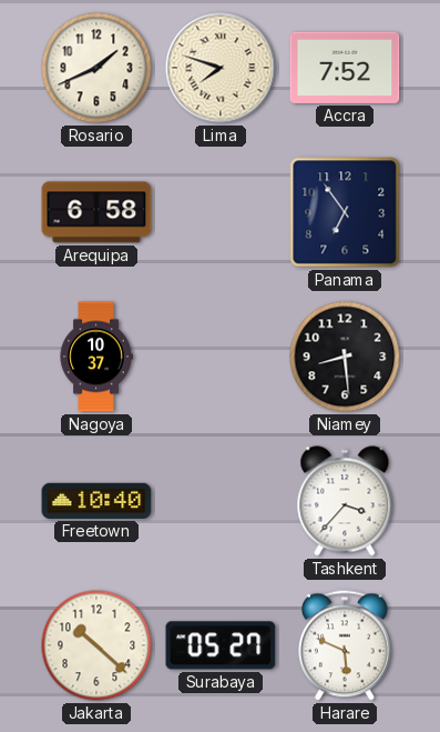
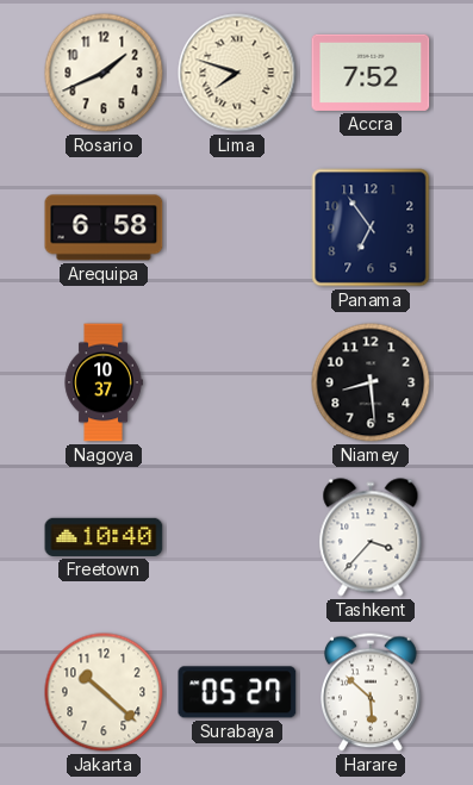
Harare: 5:49 -> 5:52
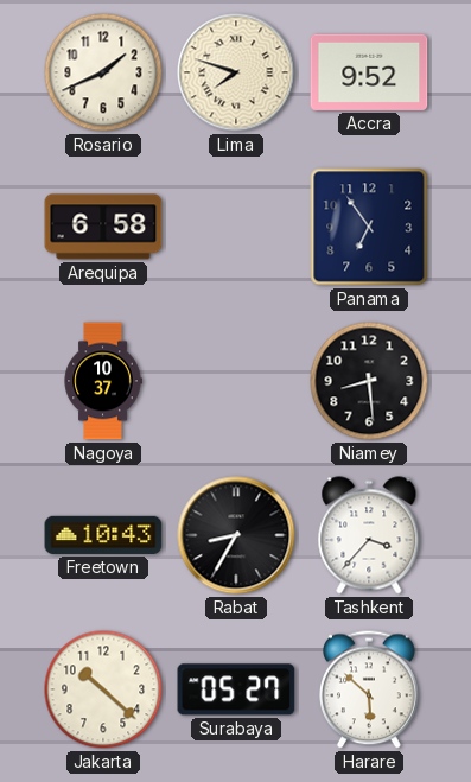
Accra: 7:52 -> 9:52
Freetown: 10:40 -> 10:43
Rabat: none -> 8:35
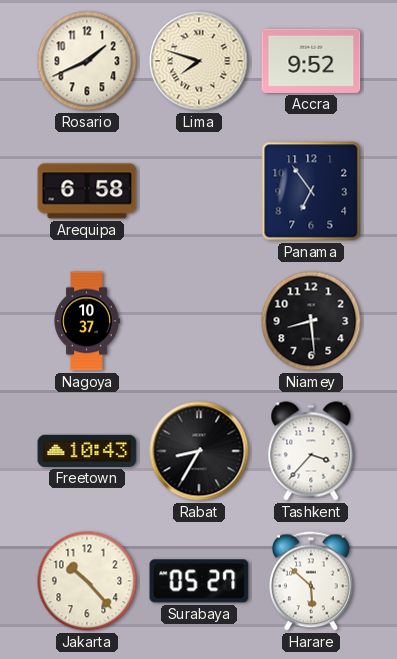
Jakarta: 10:22 -> 10:23
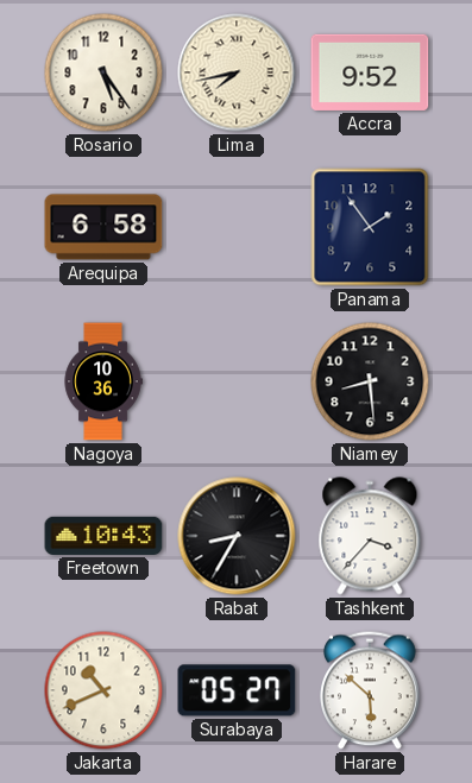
Rosario: 1:41 -> 5:24
Lima: 7:48 -> 7:43
Panama: 6:54 -> 1:54
Nagoya: 10:37 -> 10:36
Jakarta: 10:23 -> 10:41
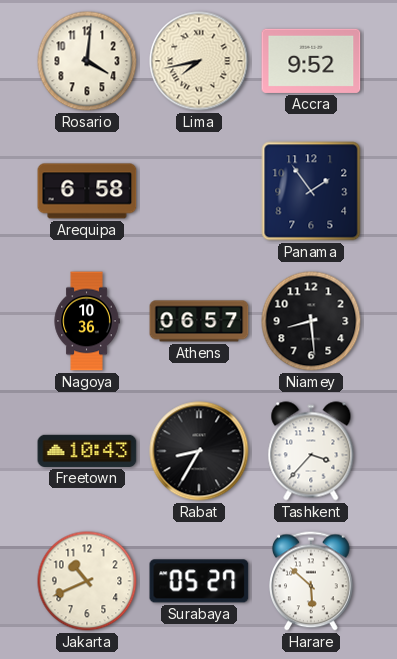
Rosario: 5:24 -> 4:01
Athens: none -> 06:57
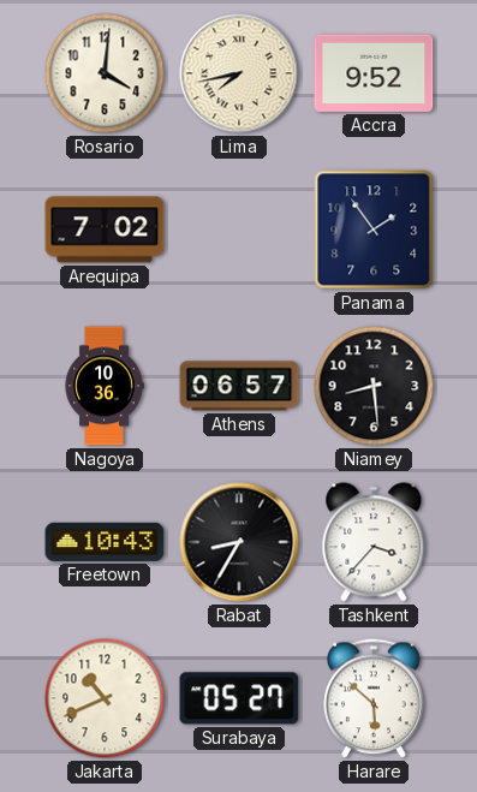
Arequipa: 6:58 -> 7:02
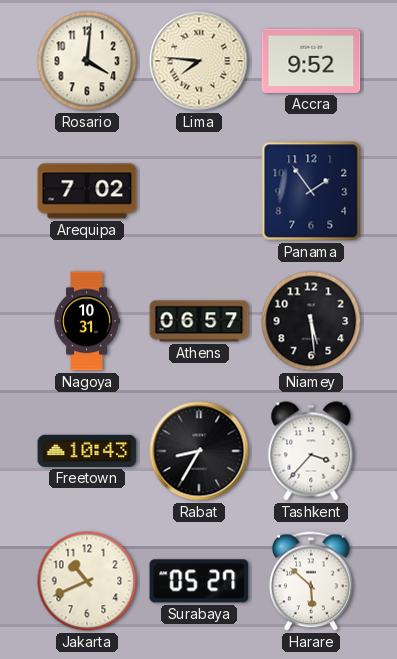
Lima: 7:43 -> 7:46
Nagoya: 10:36 -> 10:31
Niamey: 8:29 -> 5:29
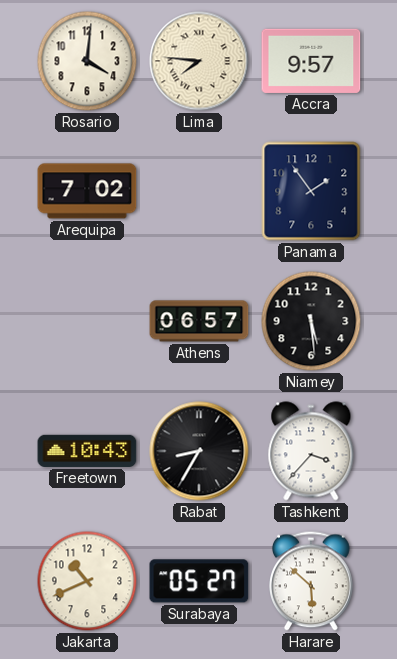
Accra: 9:52 -> 9:57
Nagoya: 10:31 -> none
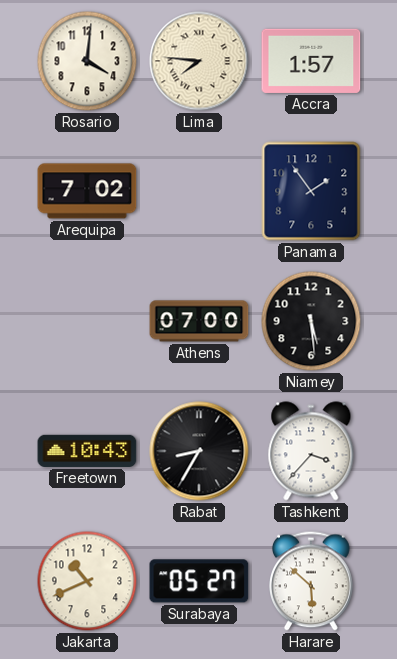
Accra: 9:57 -> 1:57
Athens: 06:57 -> 07:00
